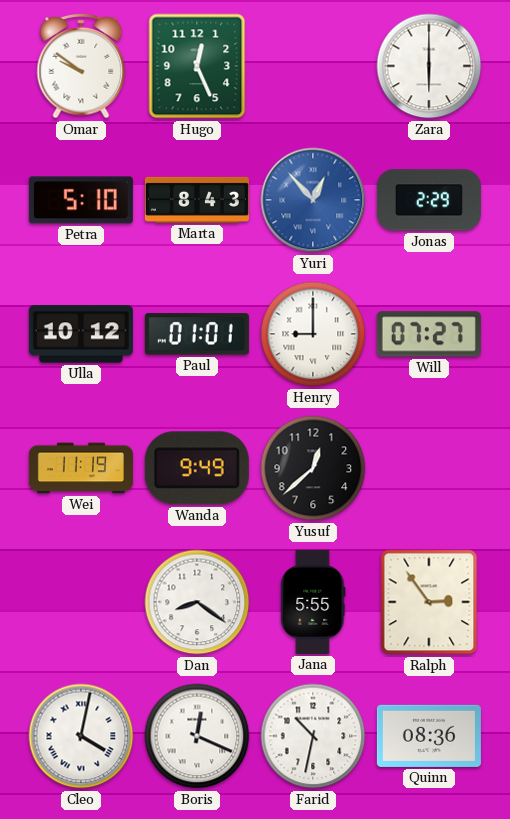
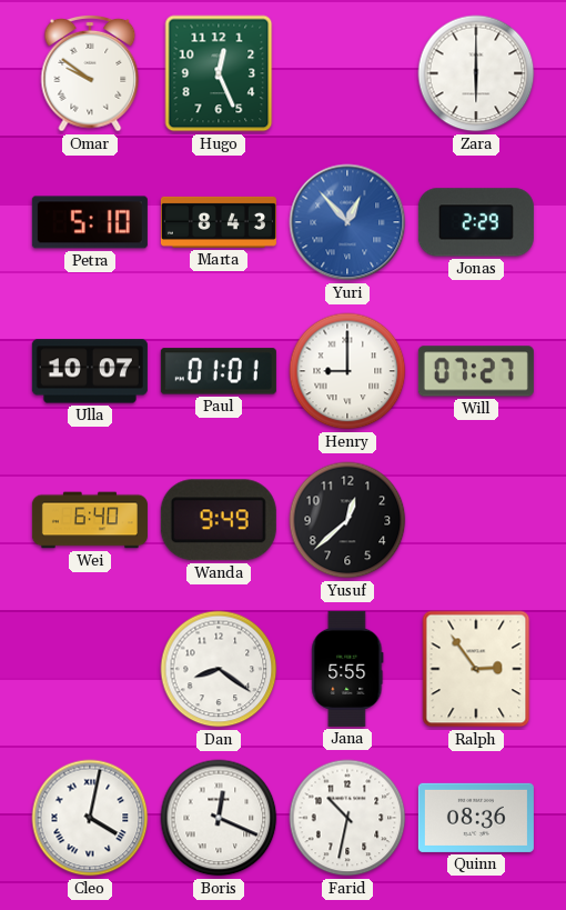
Ulla: 10:12 -> 10:07
Wei: 11:19 -> 6:40
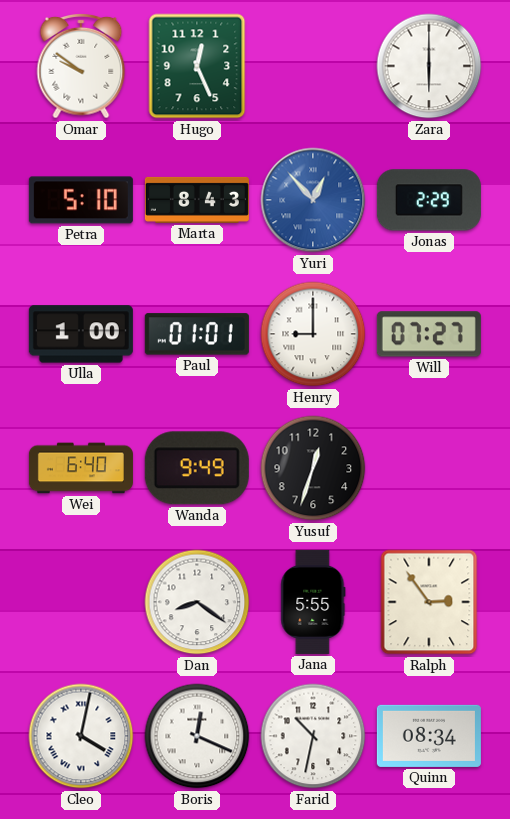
Ulla: 10:07 -> 1:00
Yusuf: 12:38 -> 12:33
Quinn: 08:36 -> 08:34
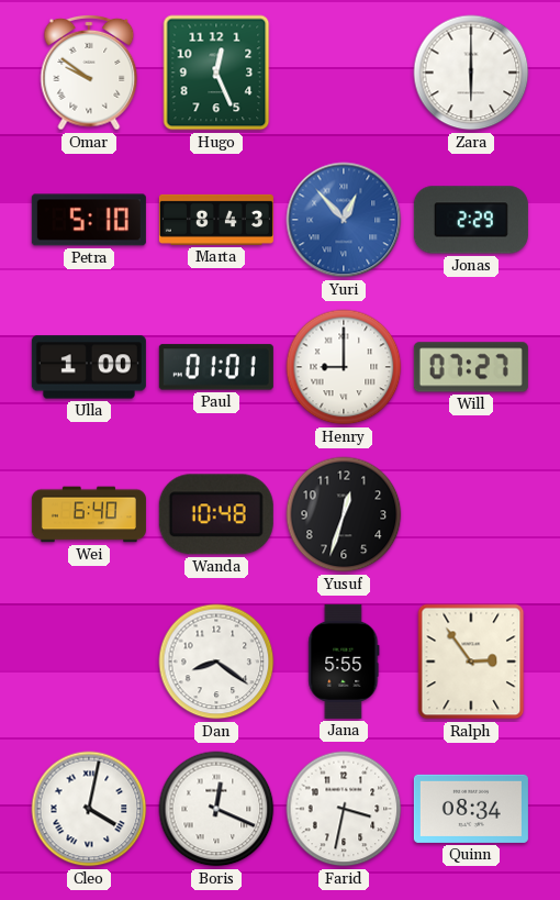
Wanda: 9:49 -> 10:48
Farid: 10:32 -> 3:32
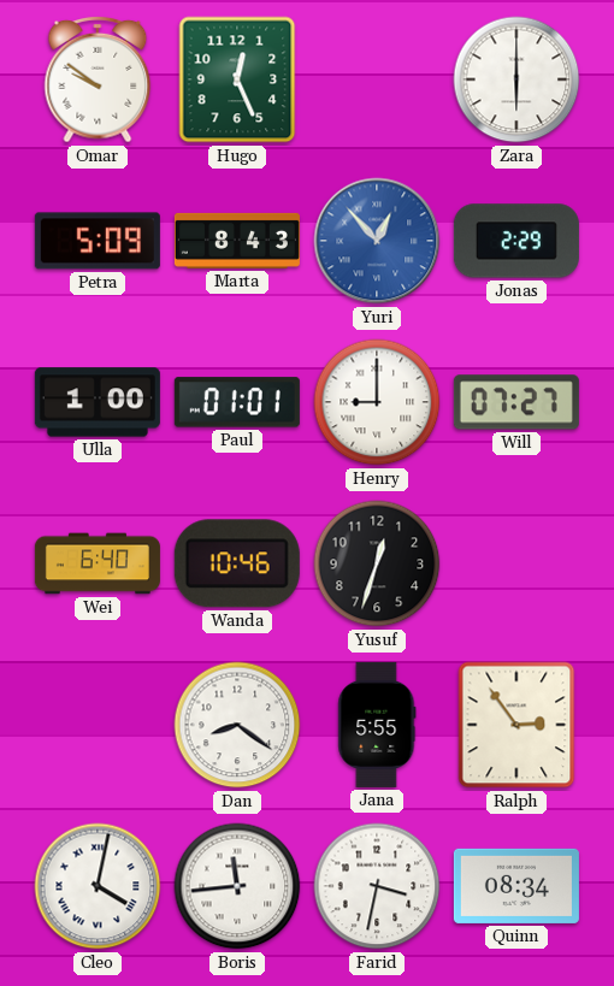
Petra: 5:10 -> 5:09
Wanda: 10:48 -> 10:46
Boris: 12:19 -> 11:44
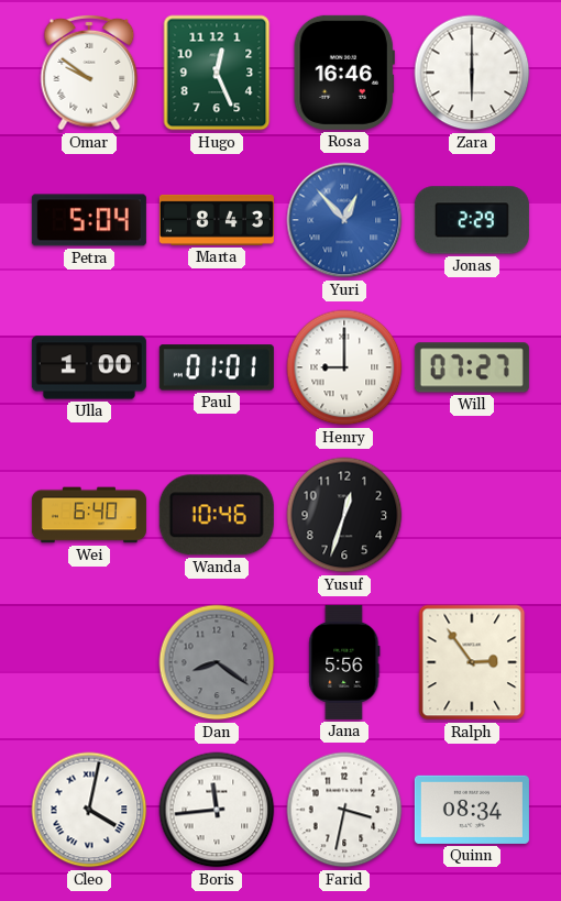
Rosa: none -> 16:46
Petra: 5:09 -> 5:04
Dan dial: white -> grey
Jana: 5:55 -> 5:56
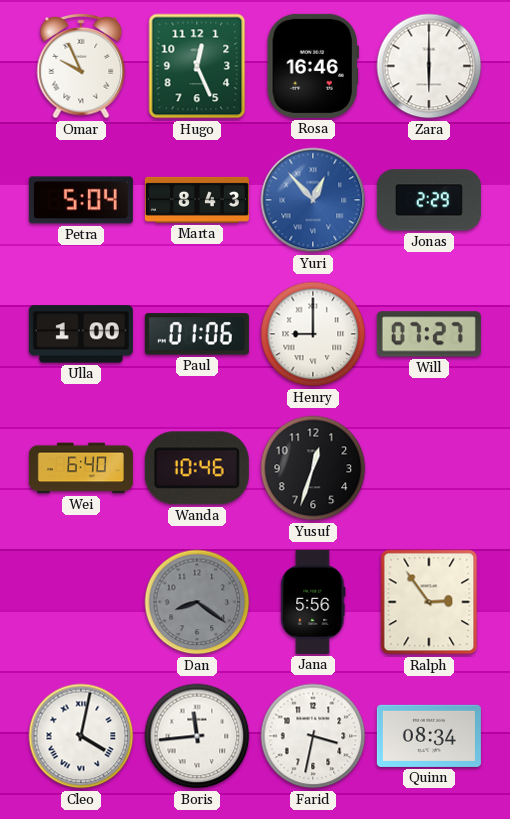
Omar: 9:51 -> 9:56
Paul: 01:01 -> 01:06
